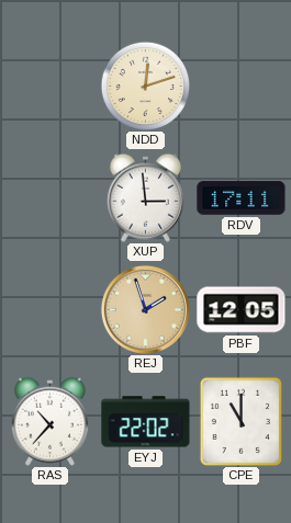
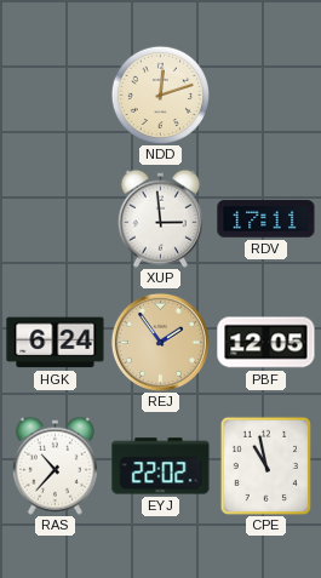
HGK: none -> 6:24
REJ: 1:57 -> 1:54
CPE: 11:00 -> 10:58
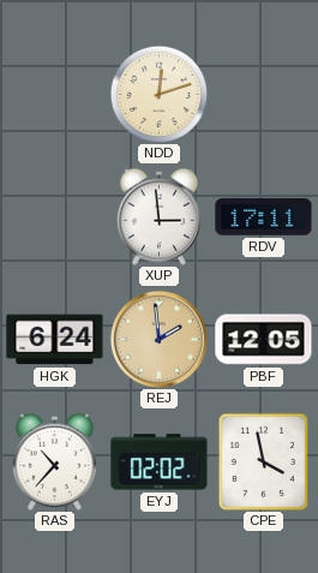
REJ: 1:54 -> 1:59
EYJ: 22:02 -> 02:02
CPE: 10:58 -> 3:58
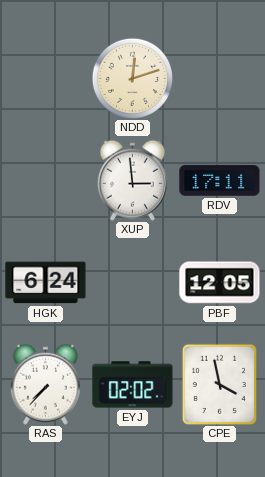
REJ: 1:59 -> none
RAS: 10:37 -> 7:37
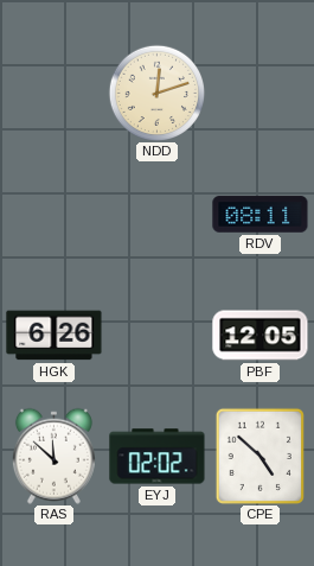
XUP: 2:59 -> none
RDV: 17:11 -> 08:11
HGK: 6:24 -> 6:26
RAS: 7:37 -> 11:52
CPE: 3:58 -> 4:52
